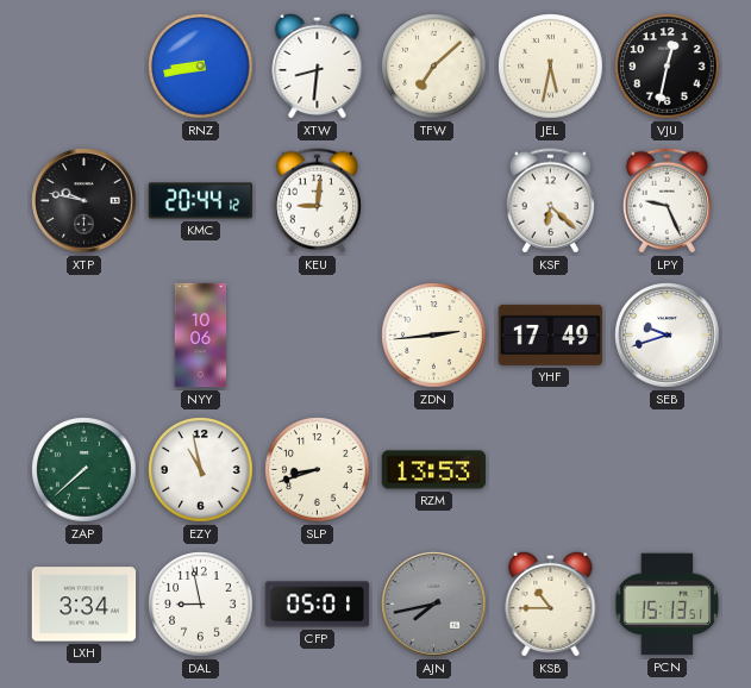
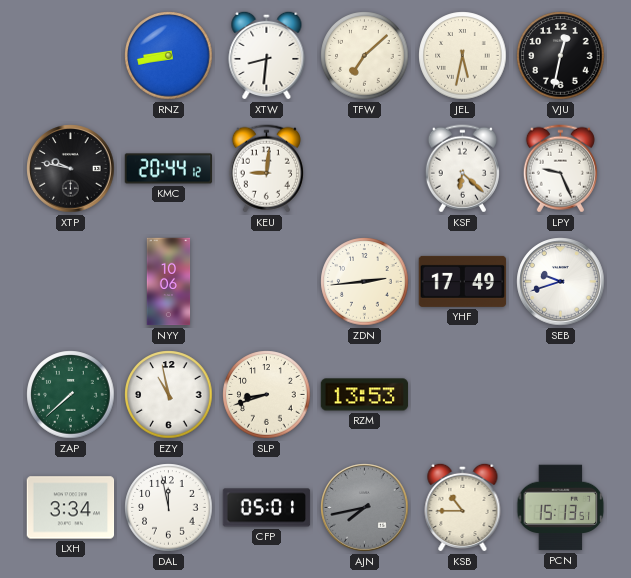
DAL: 8:58 -> 11:58
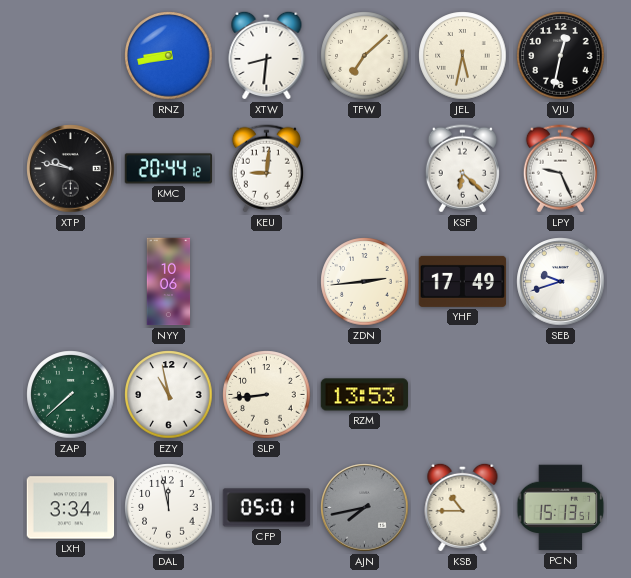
SLP: 8:42 -> 8:44
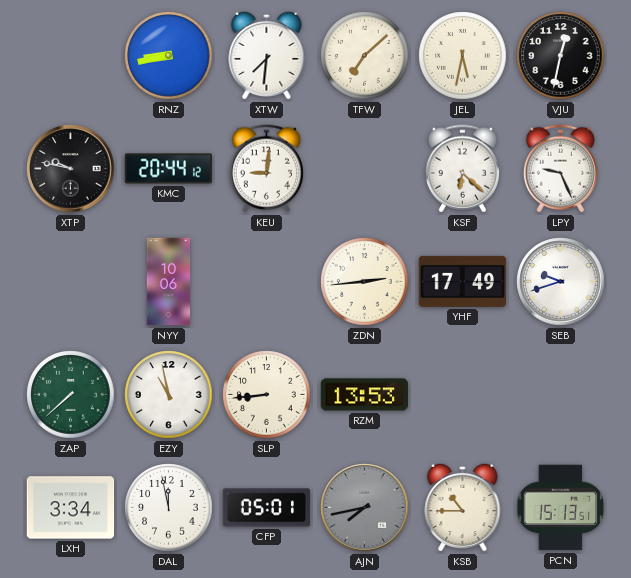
XTW: 8:31 -> 7:31
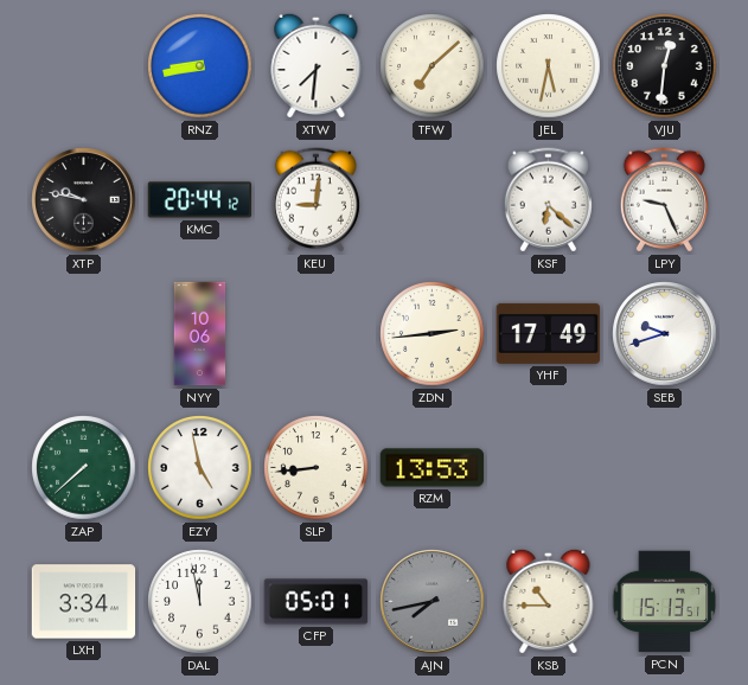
VJU: 12:32 -> 12:31
EZY: 10:58 -> 4:58
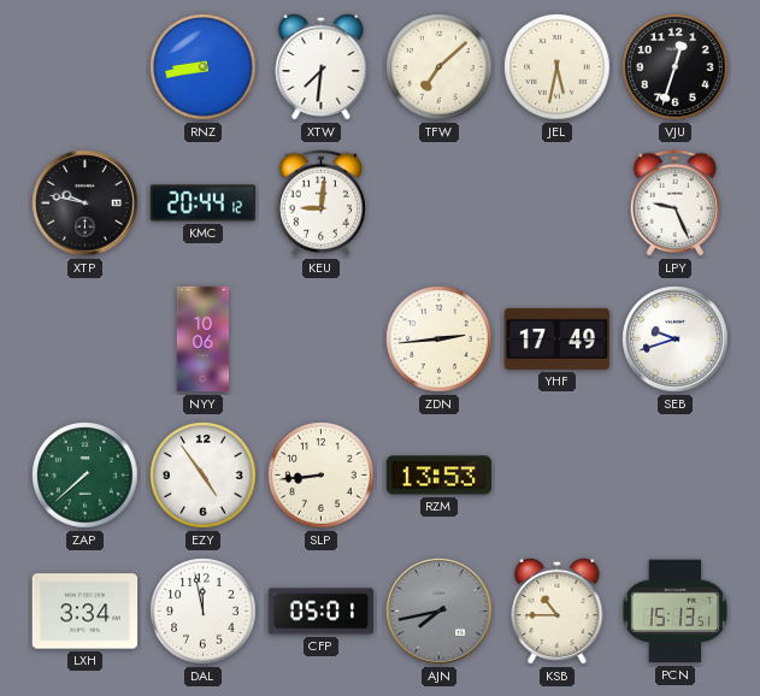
VJU: 12:31 -> 12:33
KSF: 6:22 -> none
EZY: 4:58 -> 4:54
